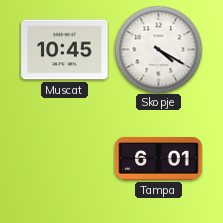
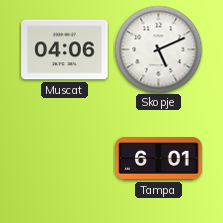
Muscat: 10:45 -> 04:06
Skopje: 4:20 -> 5:11
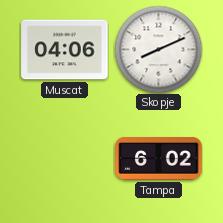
Skopje: 5:11 -> 8:11
Tampa: 6:01 -> 6:02
